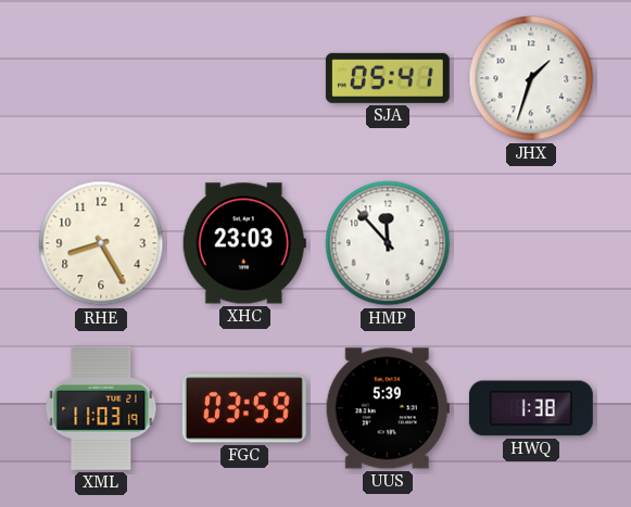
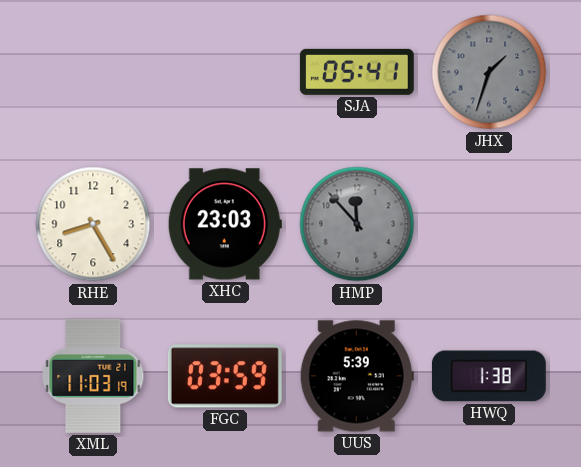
JHX dial: white -> grey
HMP dial: white -> grey
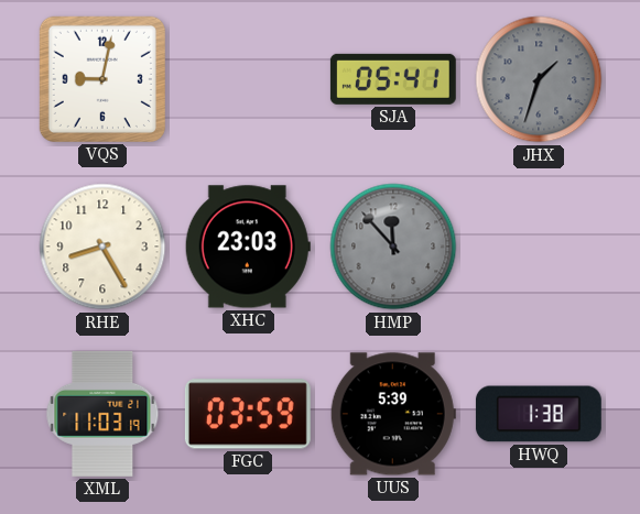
VQS: none -> 9:02
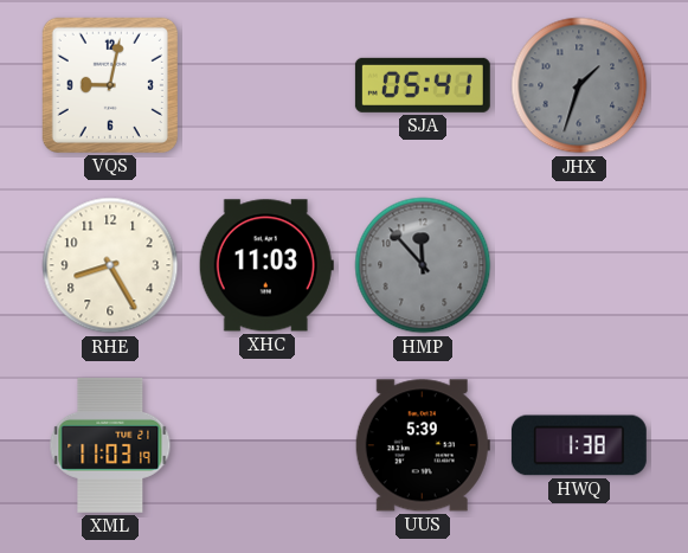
XHC: 23:03 -> 11:03
FGC: 03:59 -> none
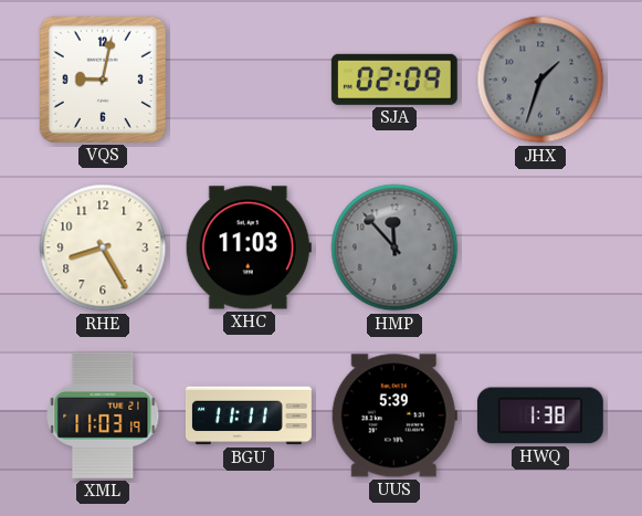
SJA: 05:41 -> 02:09
BGU: none -> 11:11
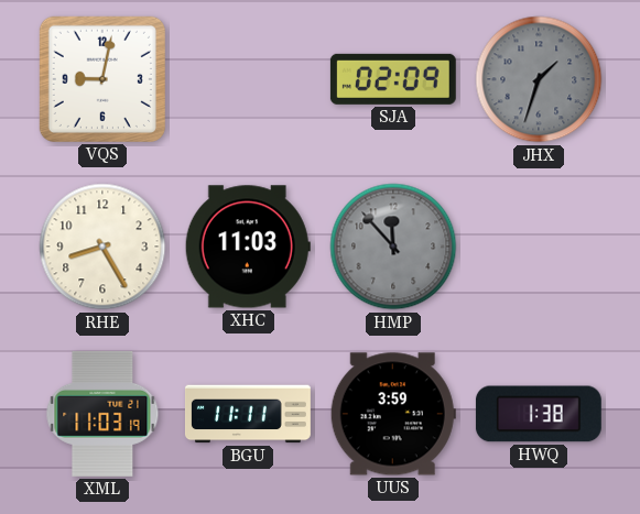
UUS: 5:39 -> 3:59
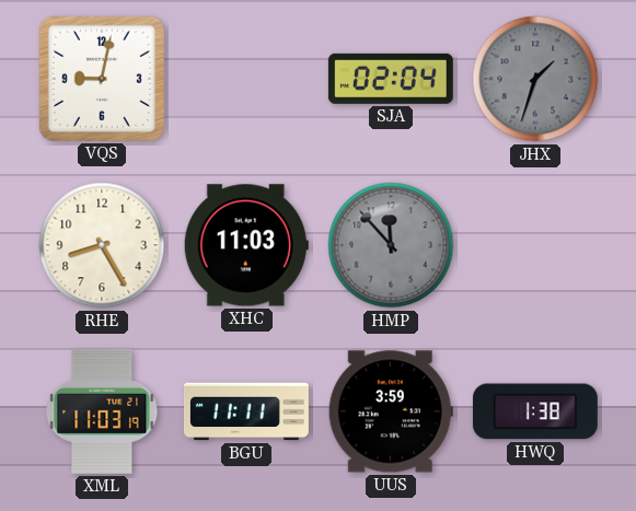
SJA: 02:09 -> 02:04
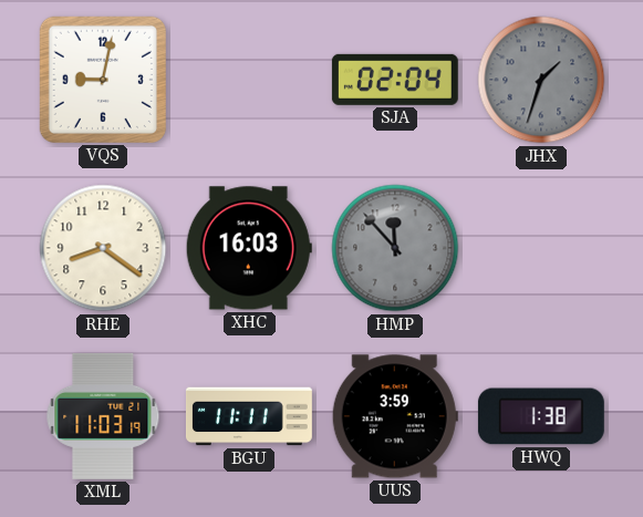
RHE: 8:25 -> 8:21
XHC: 11:03 -> 16:03
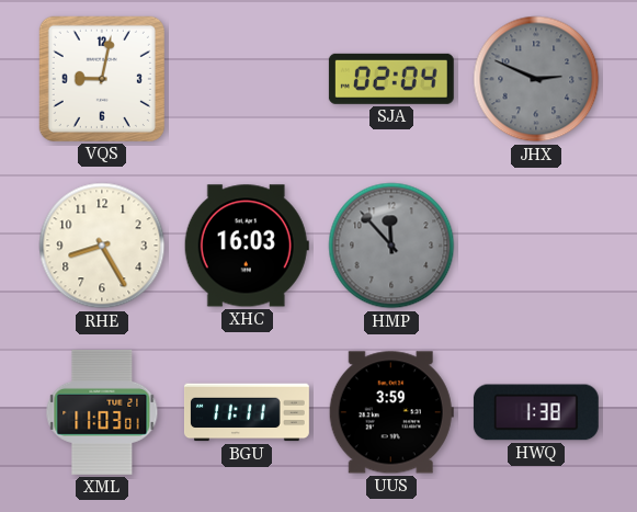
JHX: 1:33 -> 2:49
RHE: 8:21 -> 8:25
XML: 11:03:19 -> 11:03:01
